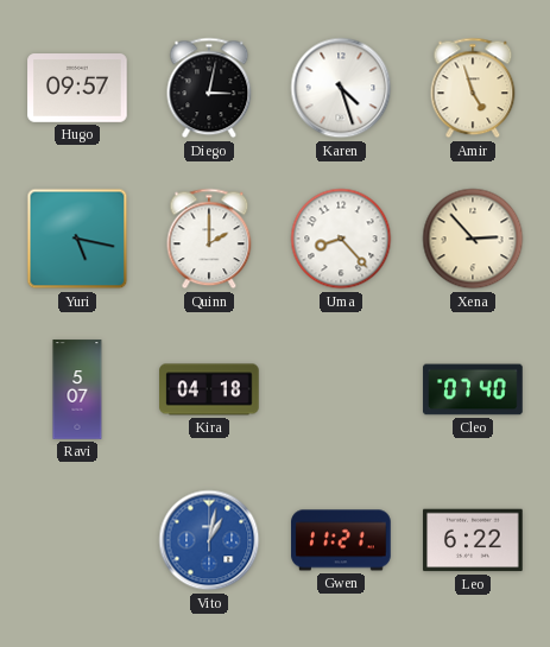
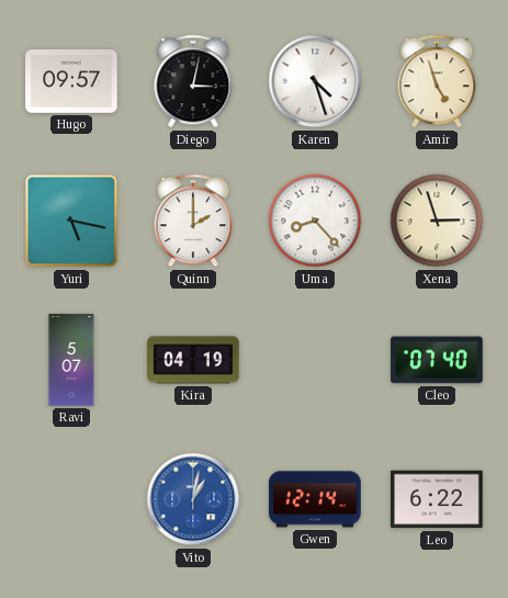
Xena: 2:53 -> 2:57
Kira: 04:18 -> 04:19
Gwen: 11:21 -> 12:14
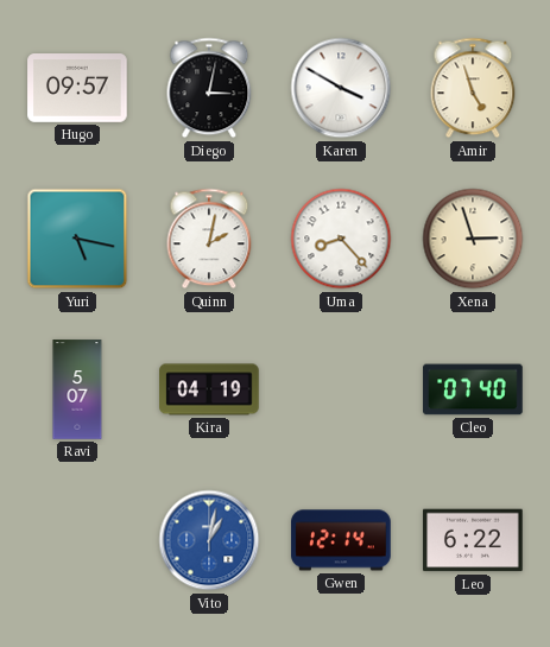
Karen: 4:27 -> 3:50
Quinn: 2:00 -> 2:02
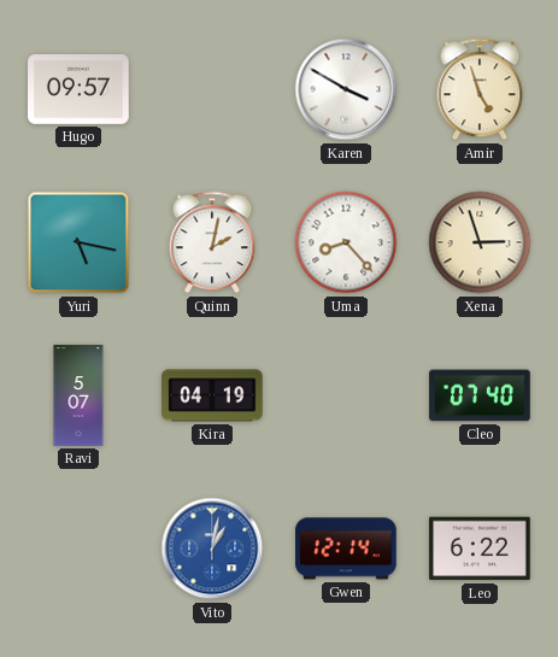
Diego: 3:02 -> none
